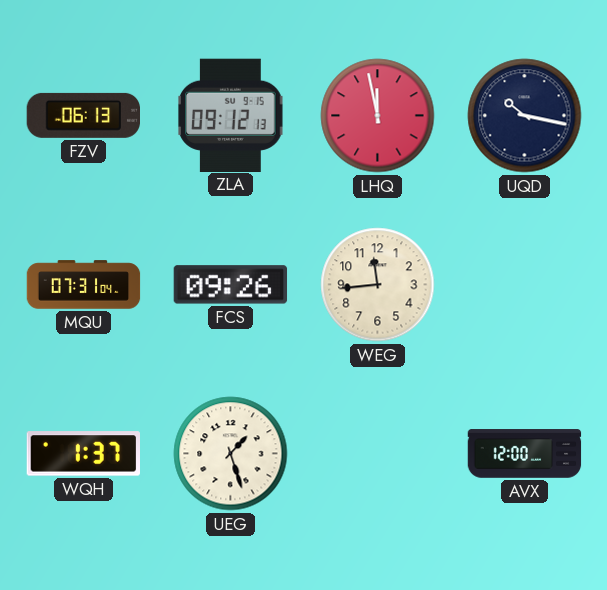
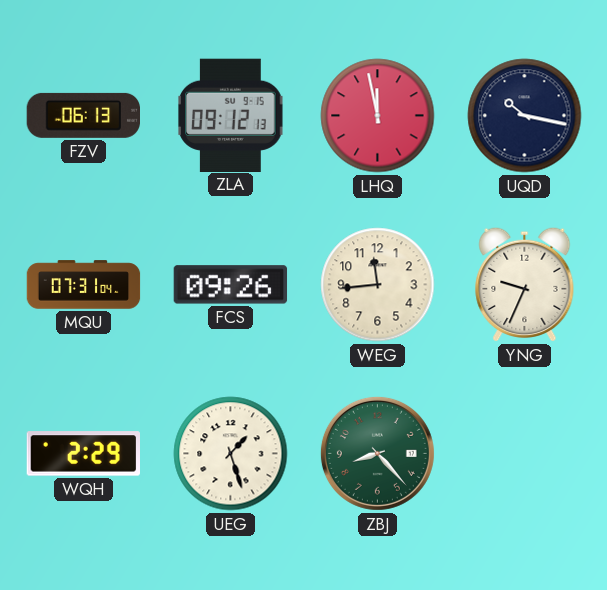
YNG: none -> 9:34
WQH: 1:37 -> 2:29
ZBJ: none -> 8:23
AVX: 12:00 -> none
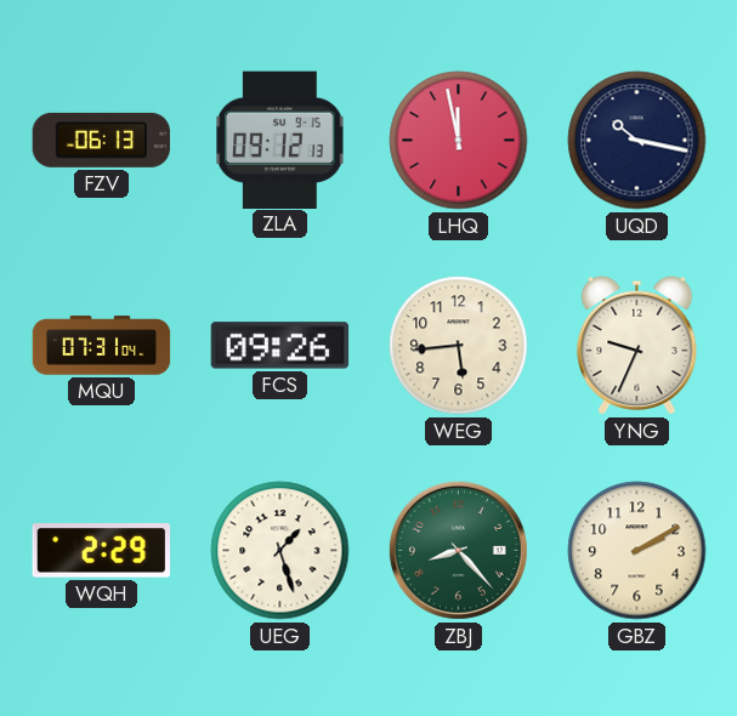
WEG: 11:44 -> 5:44
GBZ: none -> 2:10
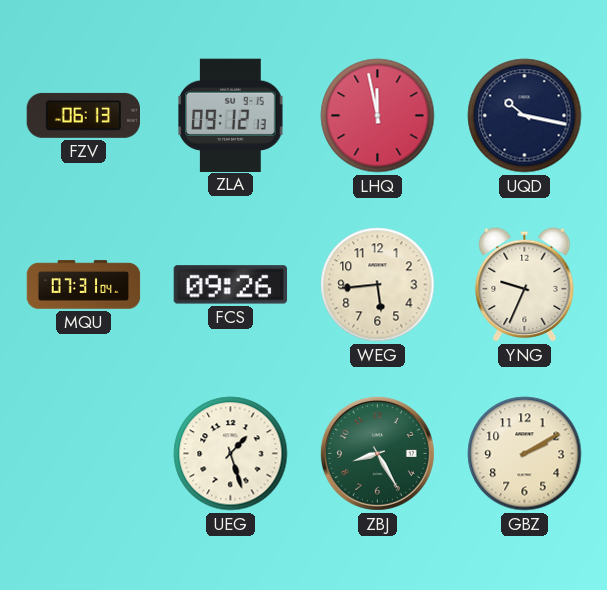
WQH: 2:29 -> none
ZBJ: 8:23 -> 8:25
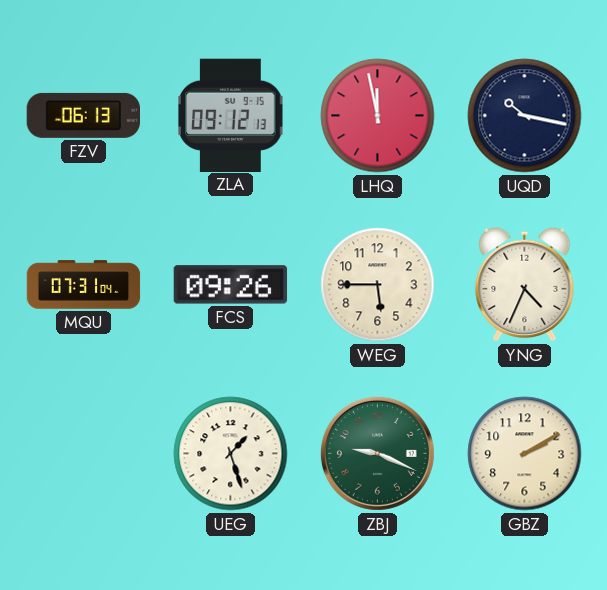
WEG: 5:44 -> 5:45
YNG: 9:34 -> 4:34
ZBJ: 8:25 -> 9:19
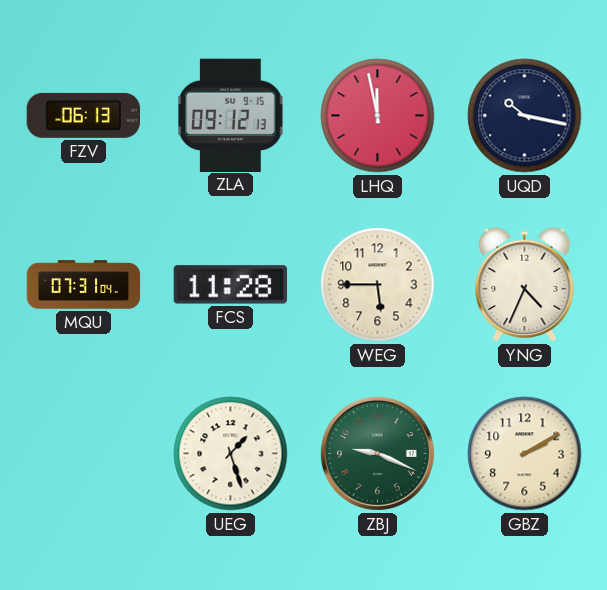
FCS: 09:26 -> 11:28
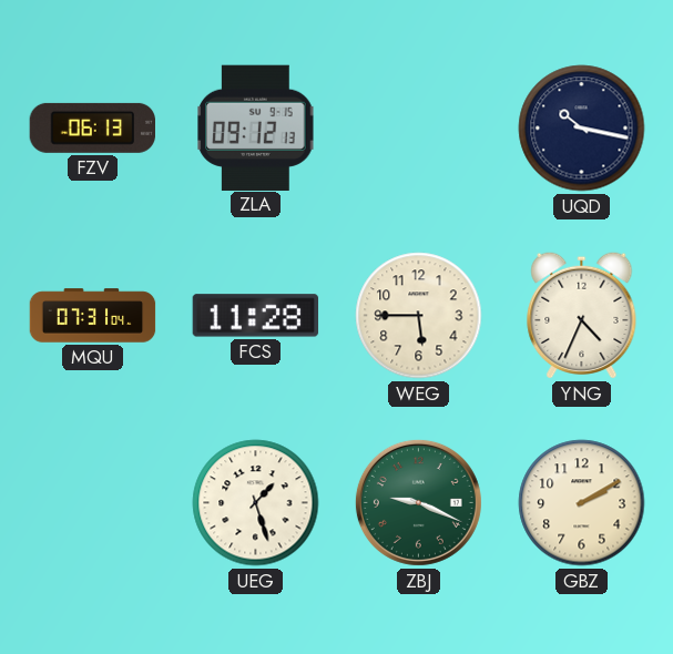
LHQ: 11:58 -> none
